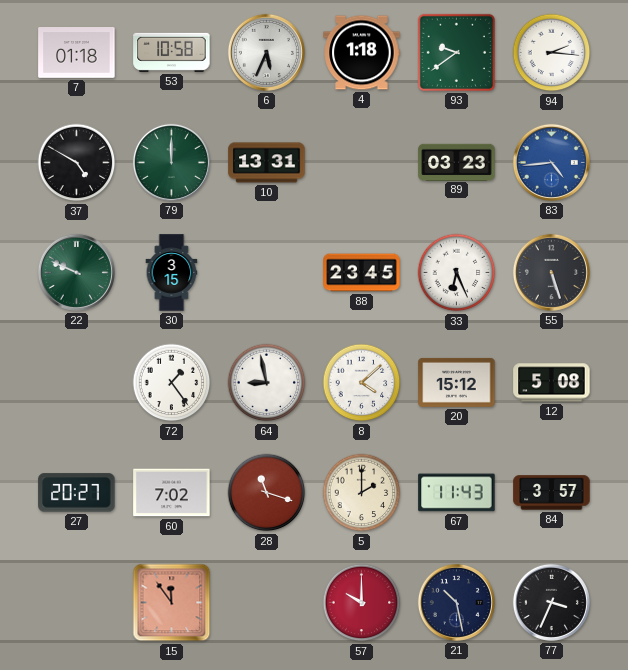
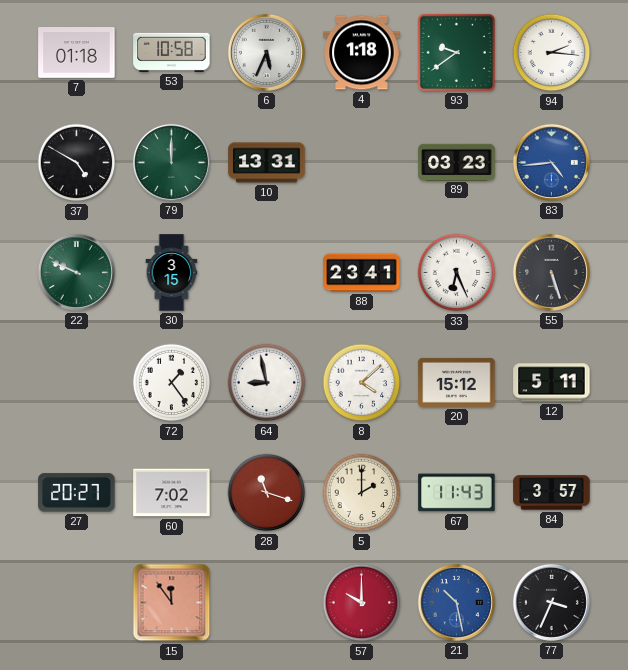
88: 23:45 -> 23:41
12: 5:08 -> 5:11
21 dial: navy -> blue
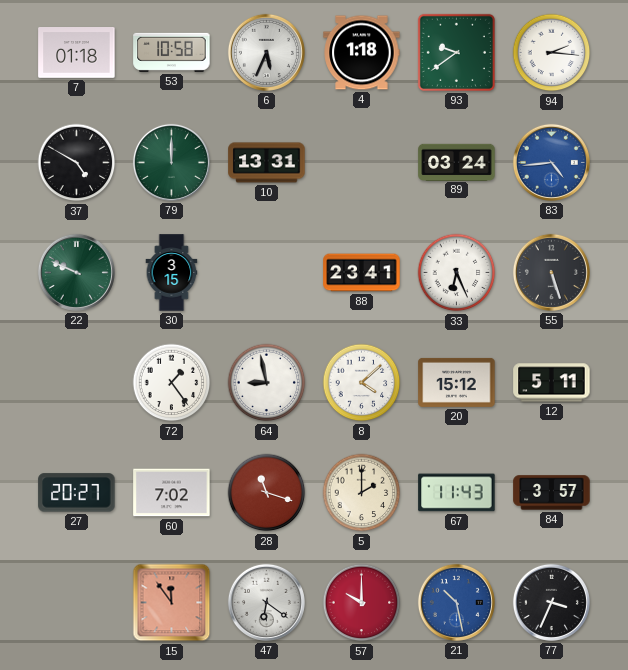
89: 03:23 -> 03:24
47: none -> 6:21
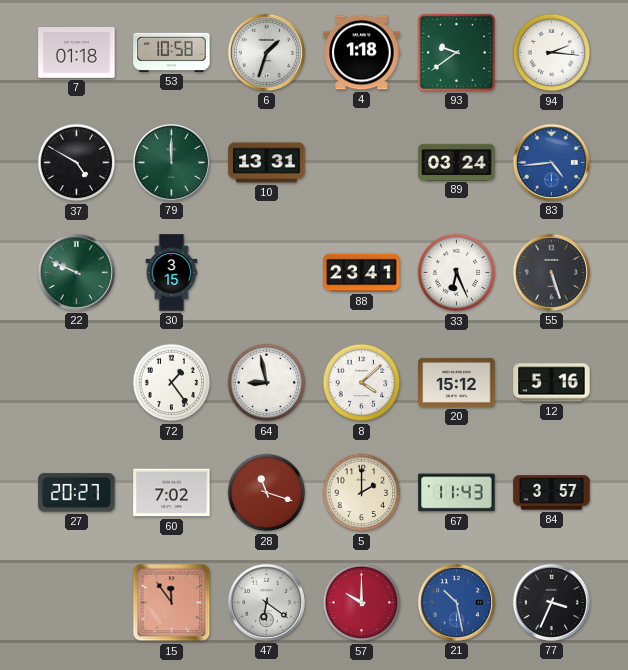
6: 5:34 -> 1:33
12: 5:11 -> 5:16
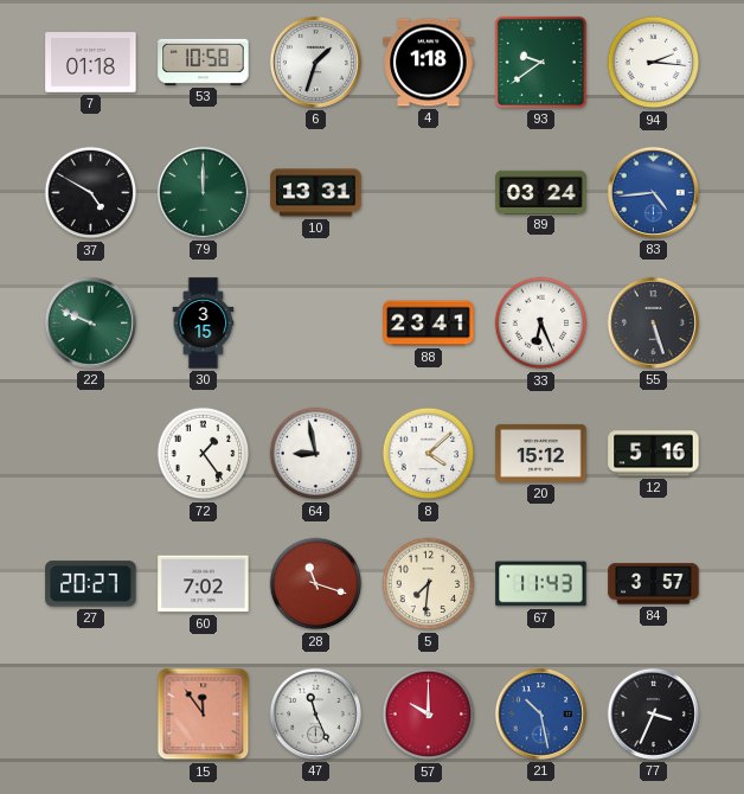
5: 2:00 -> 7:31
47: 6:21 -> 11:26
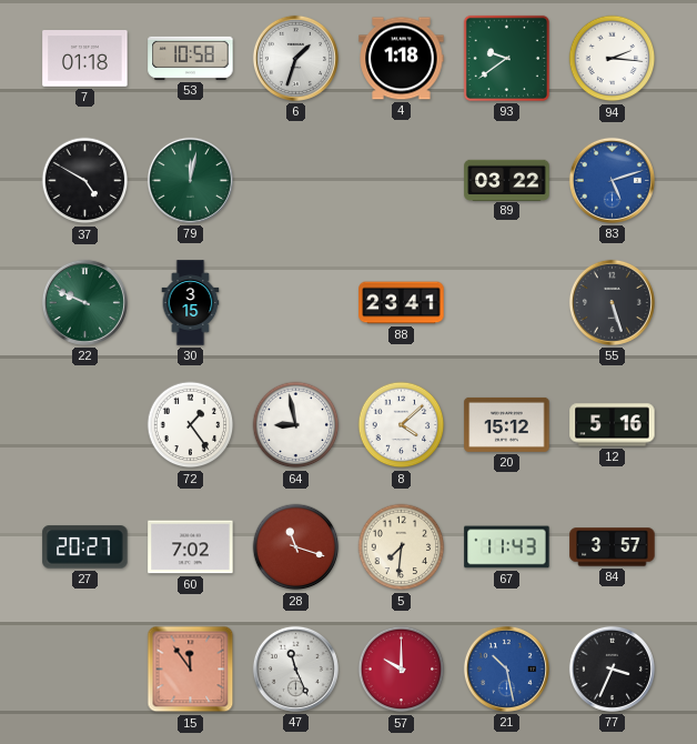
79: 12:00 -> 12:02
10: 13:31 -> none
89: 03:24 -> 03:22
83: 4:44 -> 5:12
33: 6:26 -> none
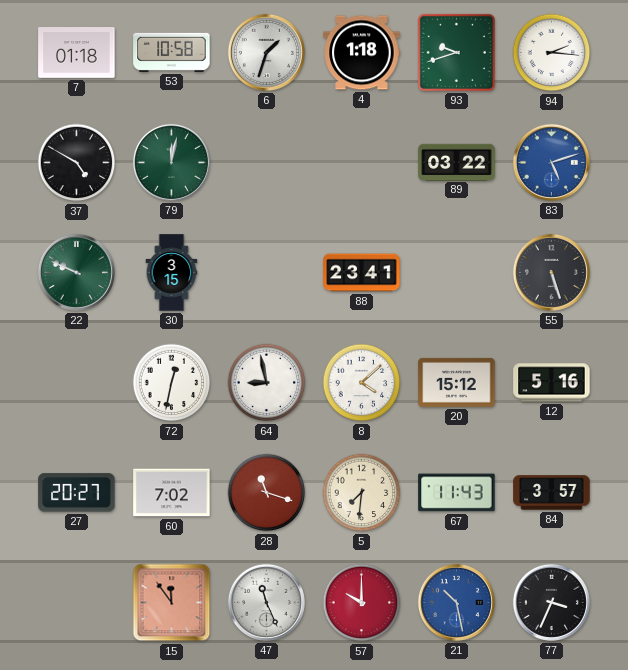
93: 9:39 -> 9:42
72: 1:24 -> 12:32
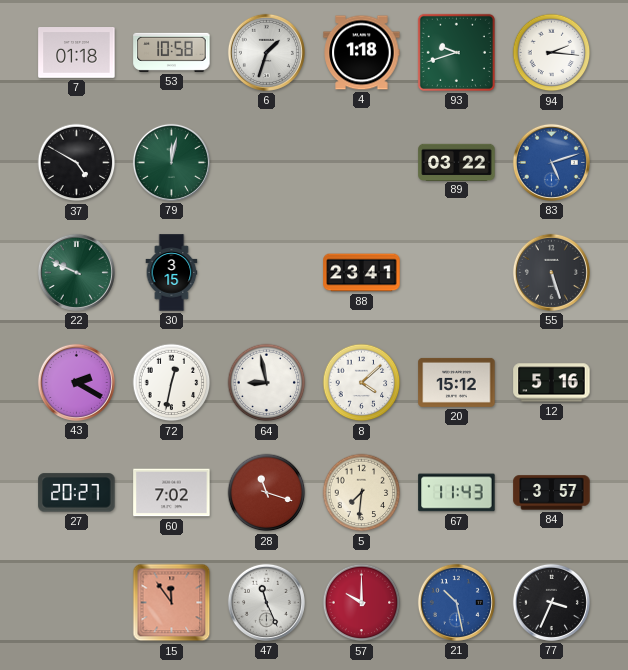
43: none -> 2:20
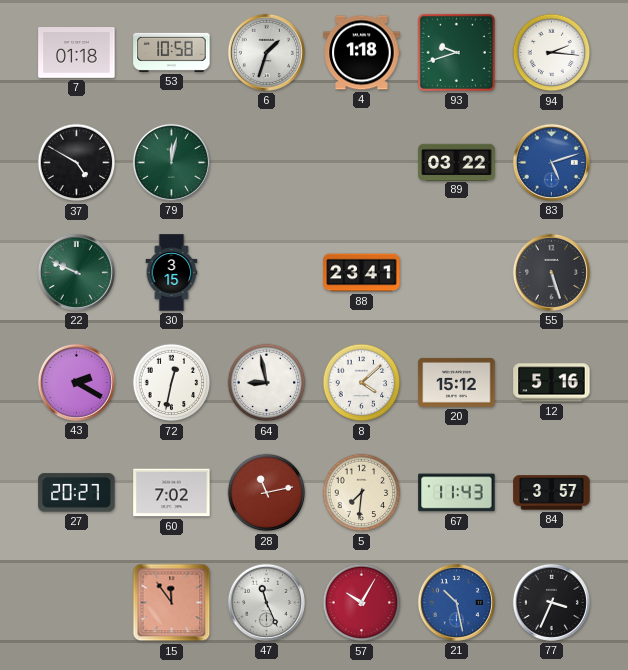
28: 11:18 -> 11:13
57: 10:00 -> 10:05
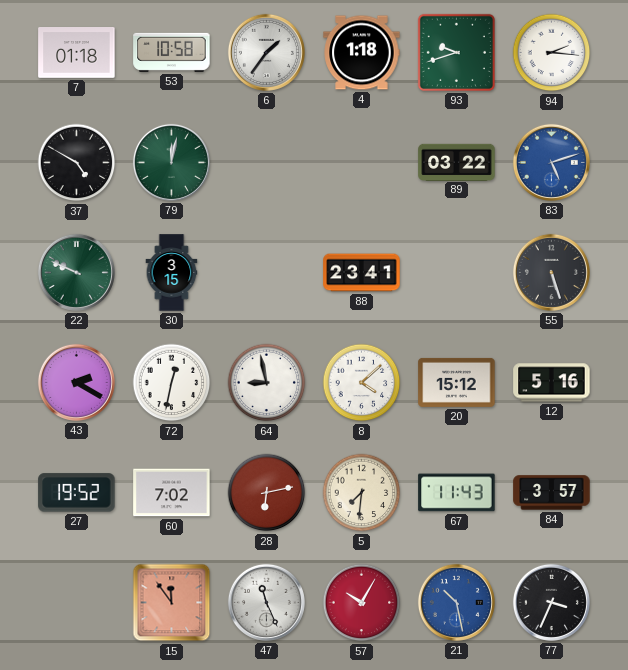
6: 1:33 -> 1:36
27: 20:27 -> 19:52
28: 11:13 -> 6:13
